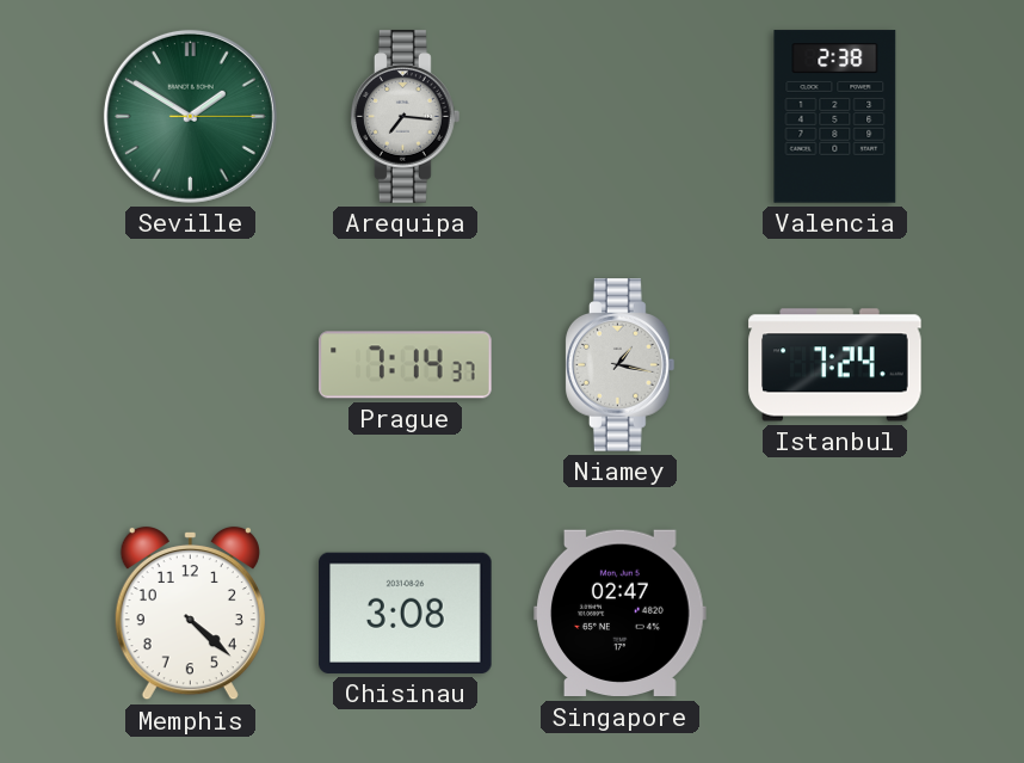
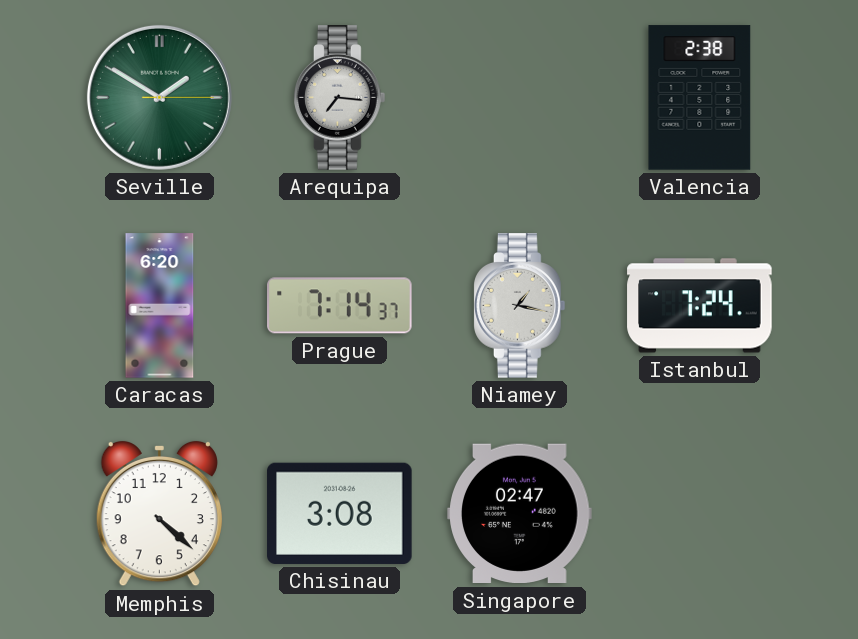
Caracas: none -> 6:20
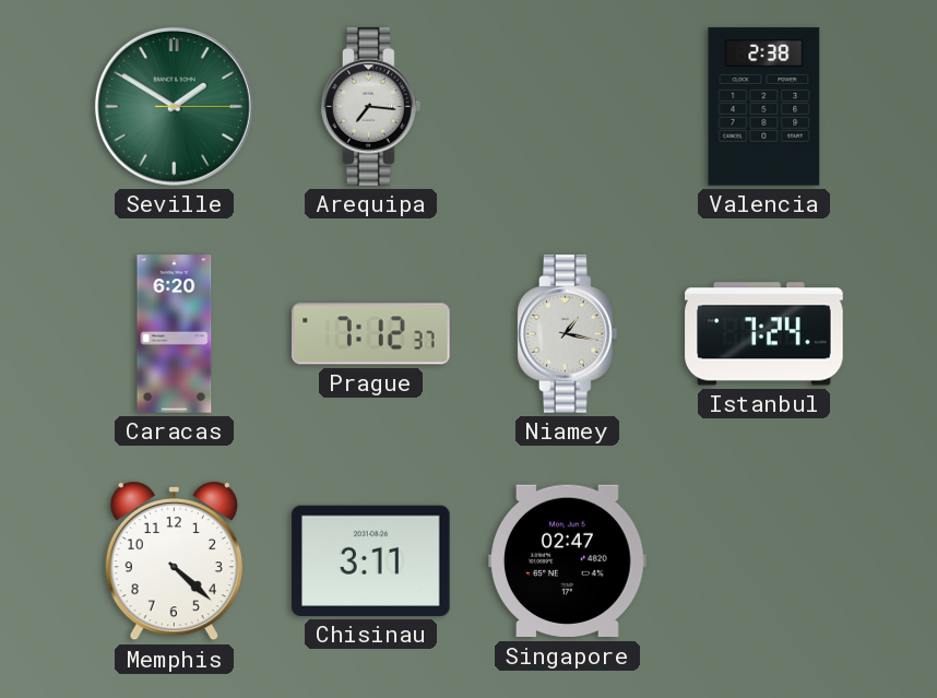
Prague: 7:14 -> 7:12
Chisinau: 3:08 -> 3:11
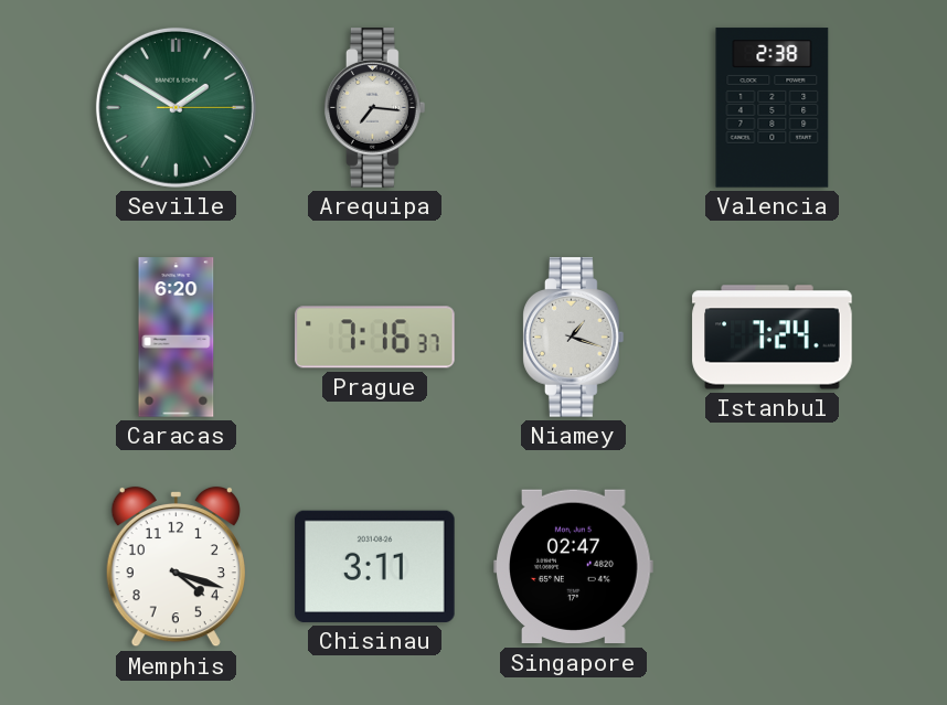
Prague: 7:12 -> 7:16
Niamey: 1:17 -> 1:18
Memphis: 4:22 -> 4:18
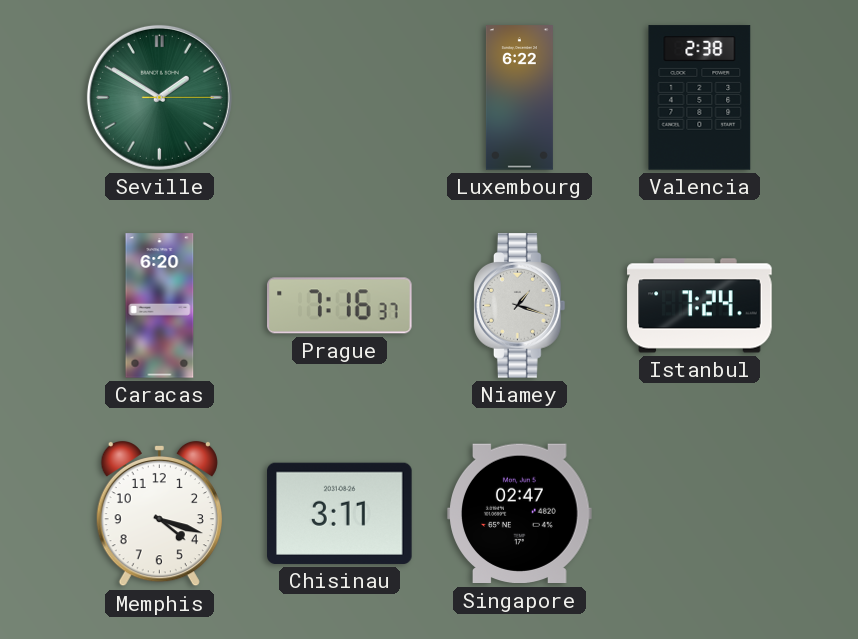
Arequipa: 7:16 -> none
Luxembourg: none -> 6:22
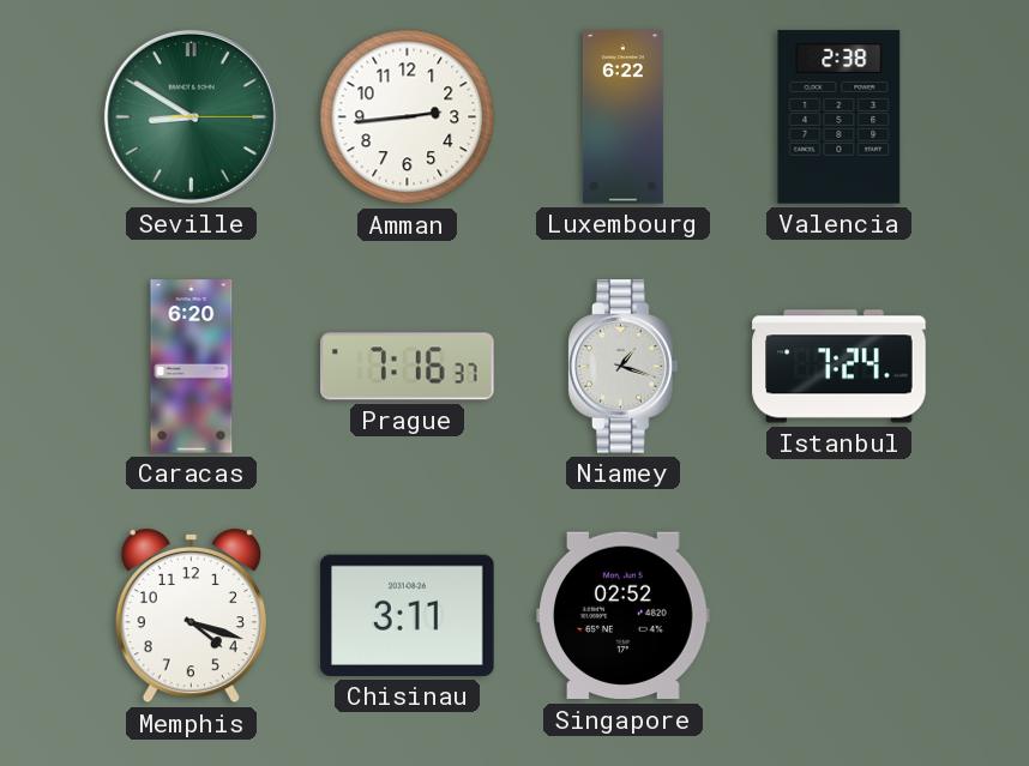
Seville: 1:50 -> 8:50
Amman: none -> 2:44
Singapore: 02:47 -> 02:52
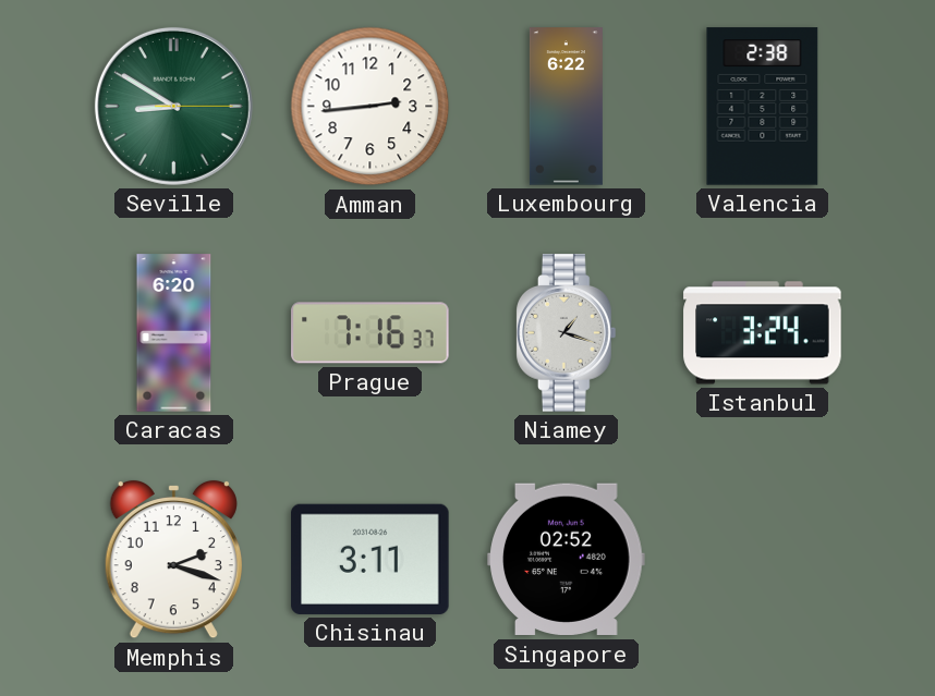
Istanbul: 7:24 -> 3:24
Memphis: 4:18 -> 2:18
